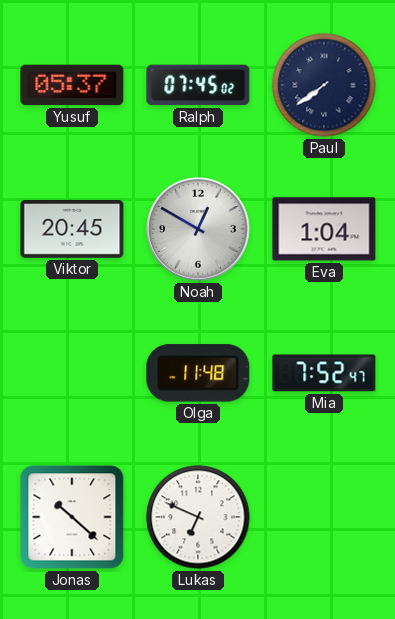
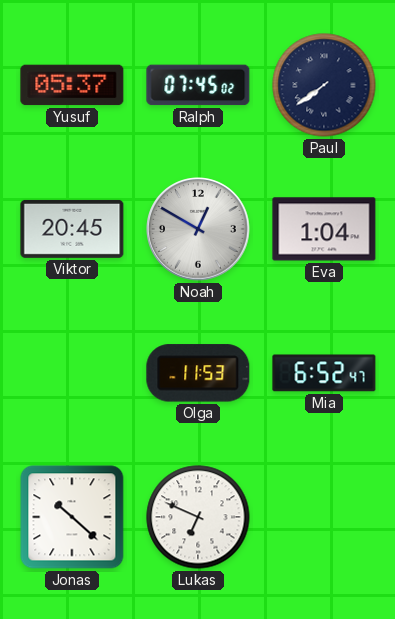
Olga: 11:48 -> 11:53
Mia: 7:52 -> 6:52
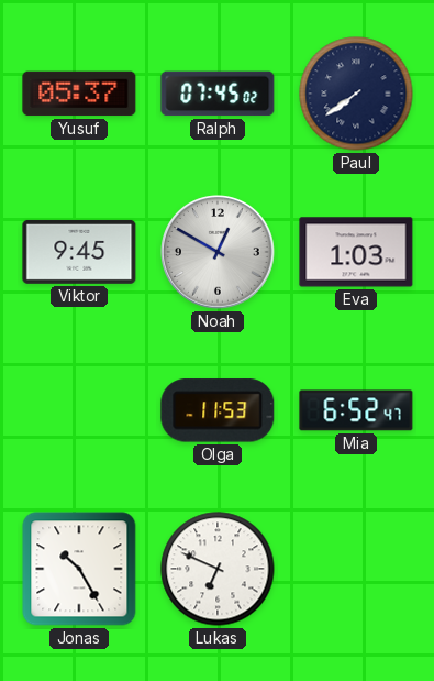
Viktor: 20:45 -> 9:45
Eva: 1:04 -> 1:03
Jonas: 10:22 -> 10:25
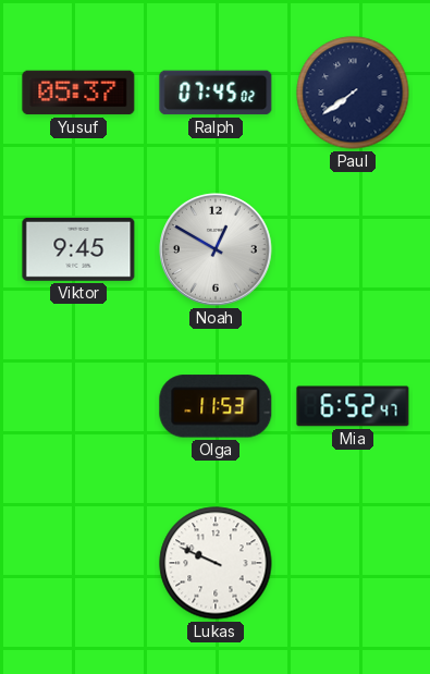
Eva: 1:03 -> none
Jonas: 10:25 -> none
Lukas: 6:49 -> 9:49
